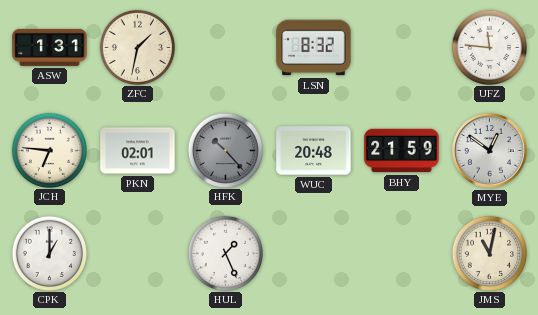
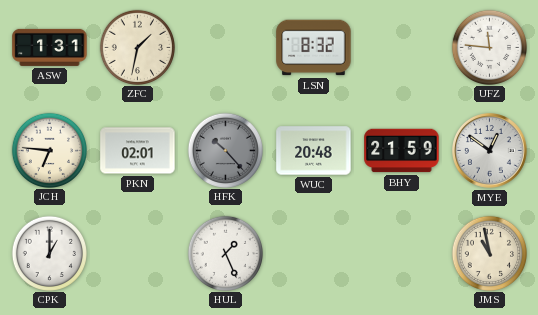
JMS: 11:02 -> 10:58
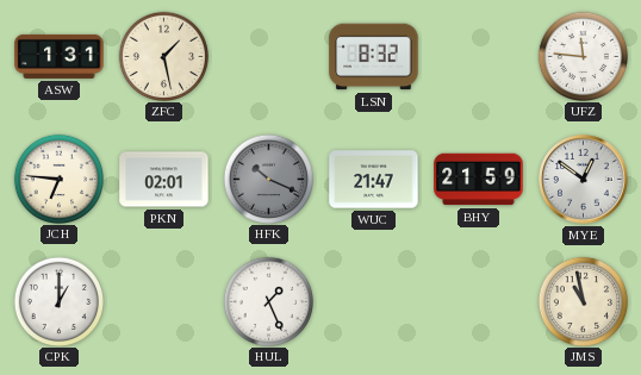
ZFC: 1:32 -> 1:28
HFK: 10:23 -> 10:19
WUC: 20:48 -> 21:47
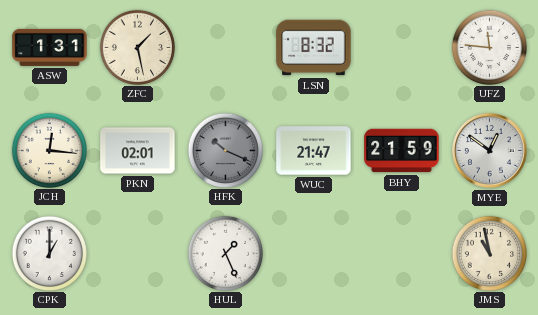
JCH: 6:46 -> 12:16
